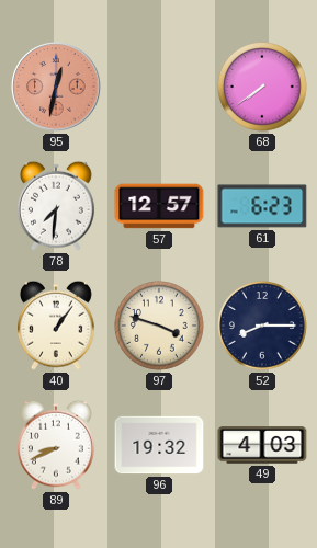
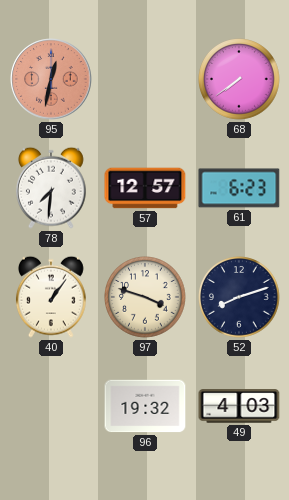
52: 8:15 -> 8:12
89: 8:41 -> none
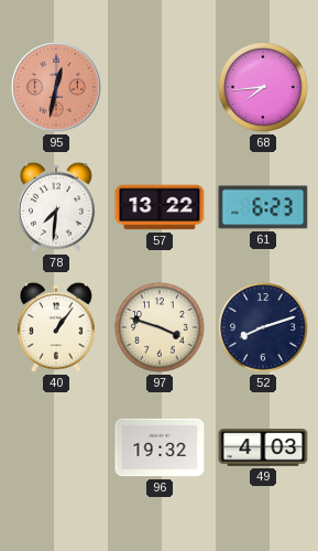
68: 7:39 -> 7:44
57: 12:57 -> 13:22
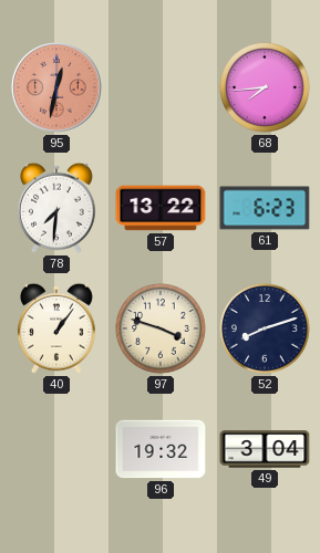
49: 4:03 -> 3:04
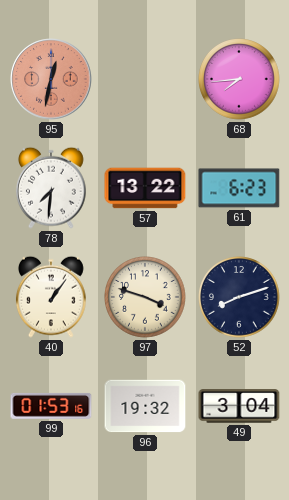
99: none -> 01:53
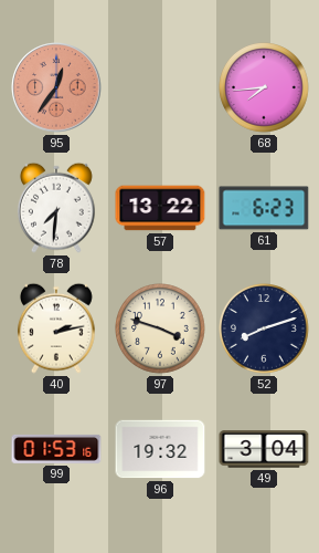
95: 12:32 -> 12:36
40: 1:06 -> 2:13
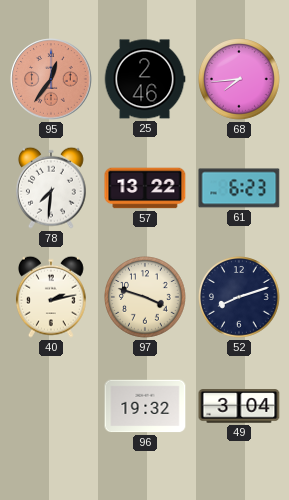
25: none -> 2:46
99: 01:53 -> none
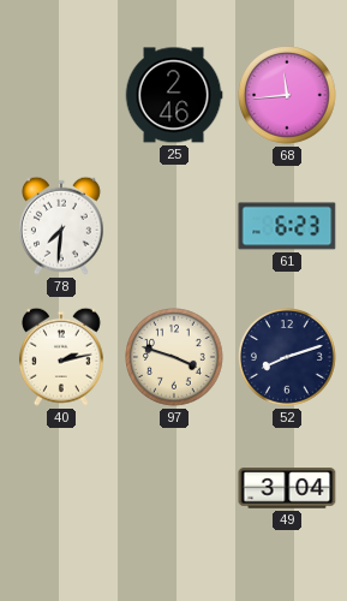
95: 12:36 -> none
68: 7:44 -> 11:44
57: 13:22 -> none
96: 19:32 -> none
